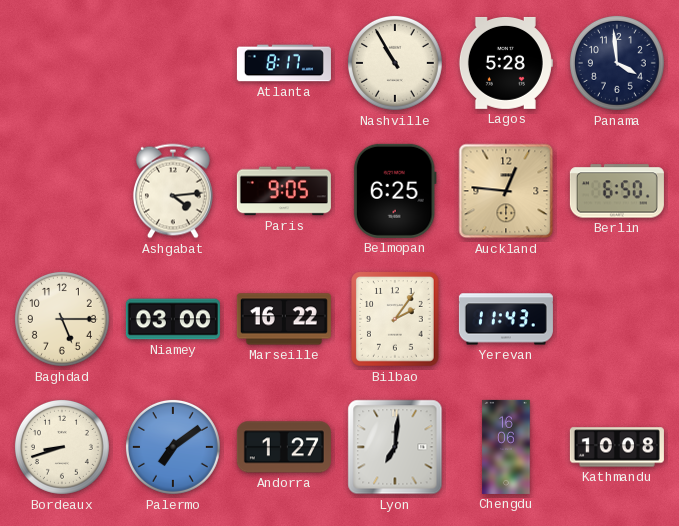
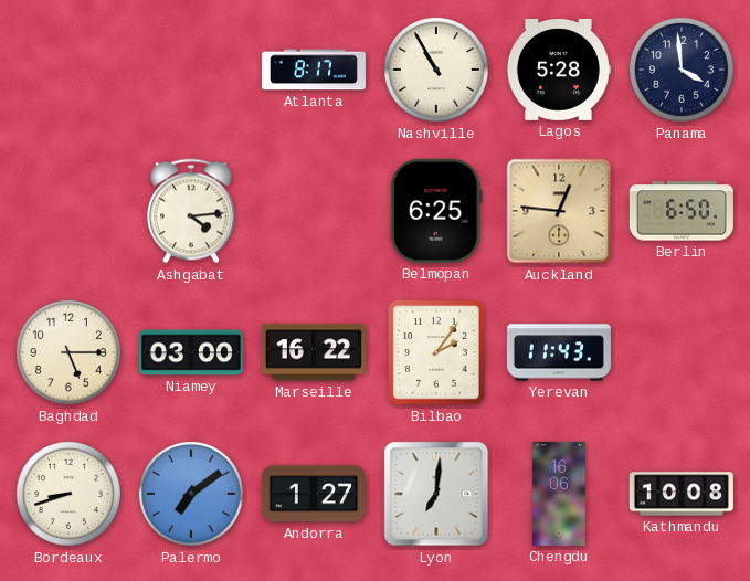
Paris: 9:05 -> none
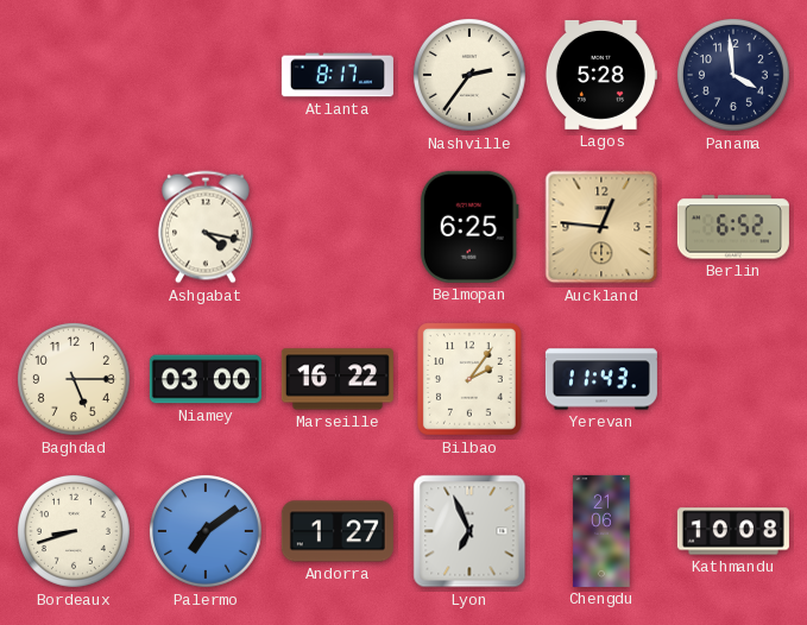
Nashville: 10:55 -> 2:36
Ashgabat: 4:14 -> 4:17
Berlin: 6:50 -> 6:52
Lyon: 7:01 -> 6:56
Chengdu: 16:06 -> 21:06
